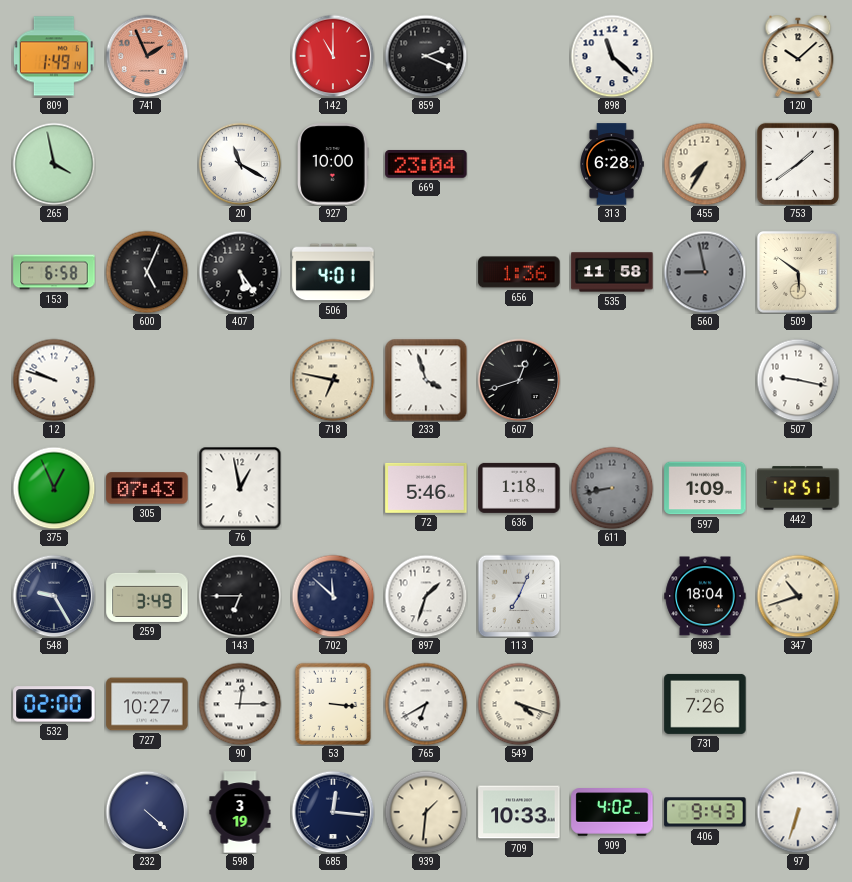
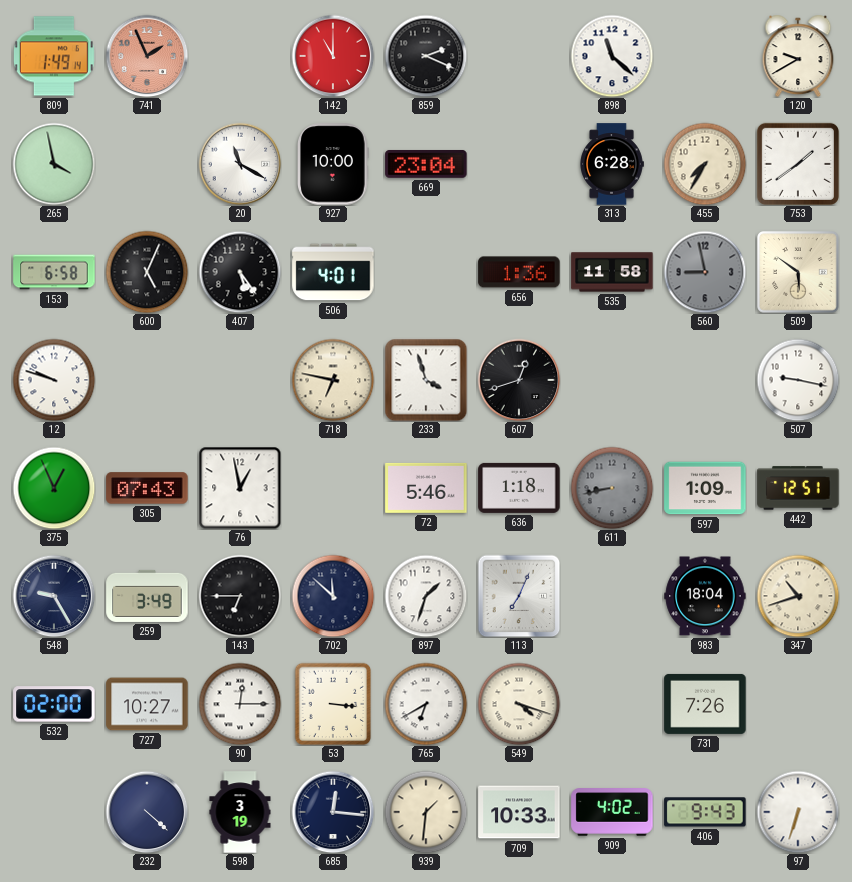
120: 10:08 -> 9:40
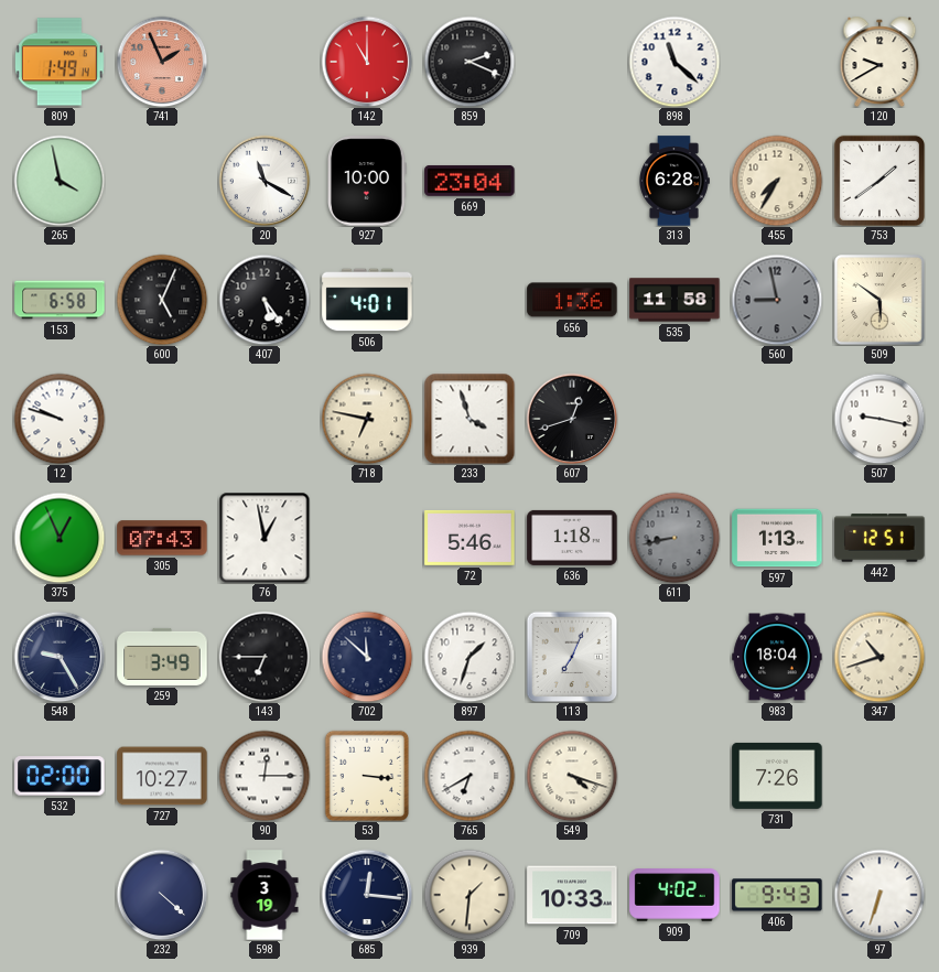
597: 1:09 -> 1:13
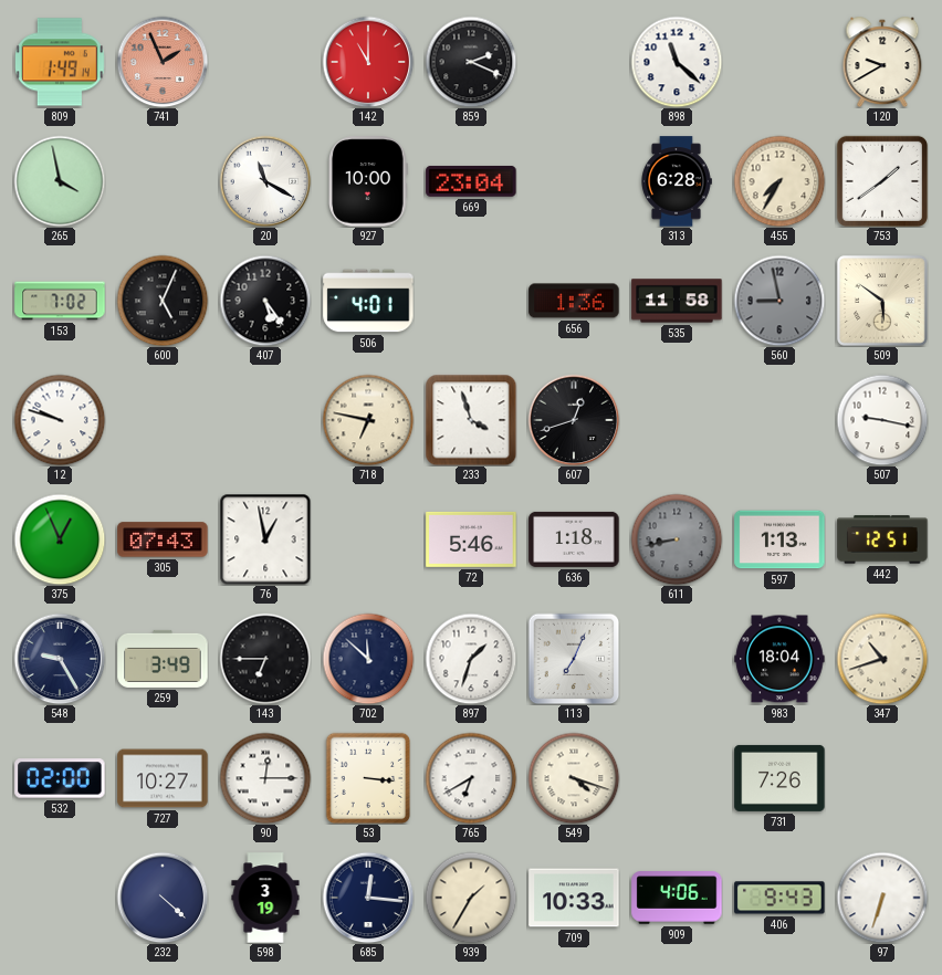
153: 6:58 -> 7:02
939: 1:31 -> 1:35
909: 4:02 -> 4:06
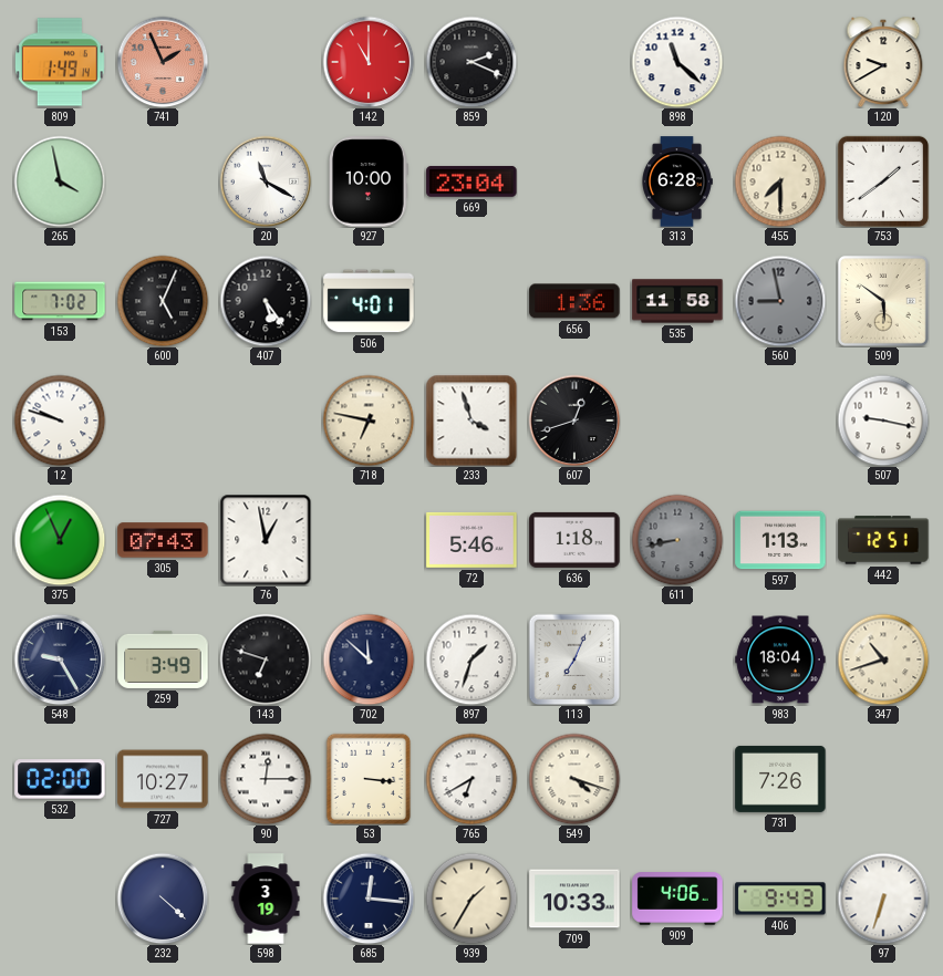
455: 7:35 -> 7:30
143: 6:45 -> 6:48
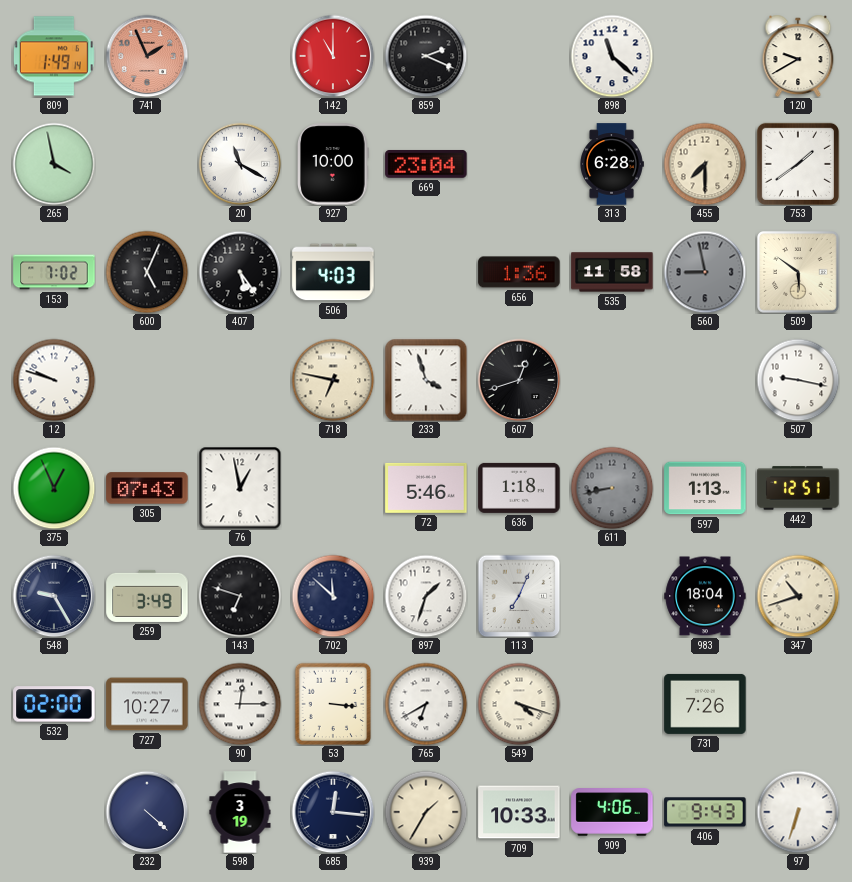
506: 4:01 -> 4:03
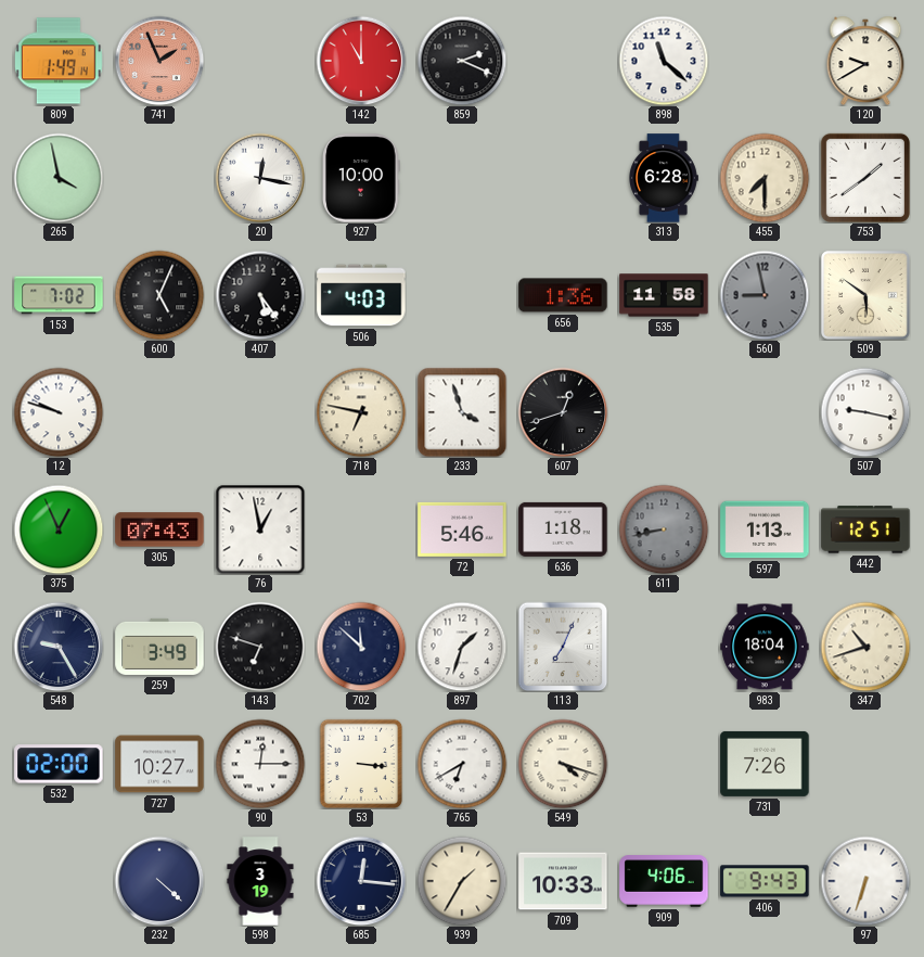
20: 11:20 -> 12:17
669: 23:04 -> none
